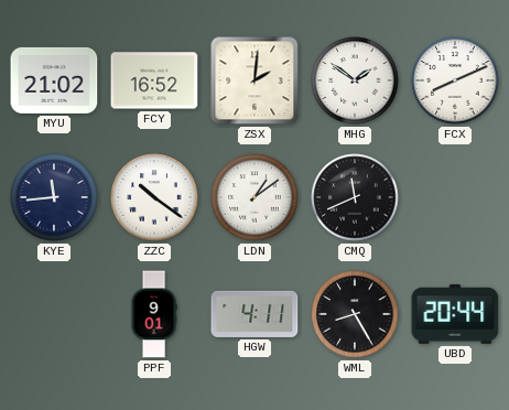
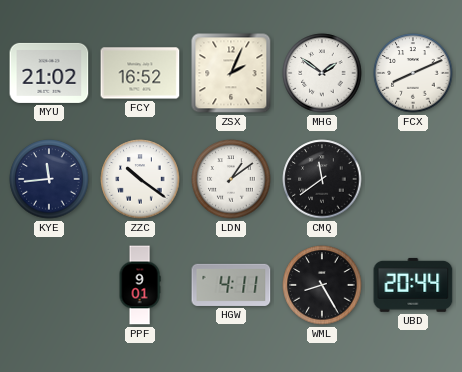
ZSX: 2:01 -> 2:04
CMQ: 11:41 -> 11:39
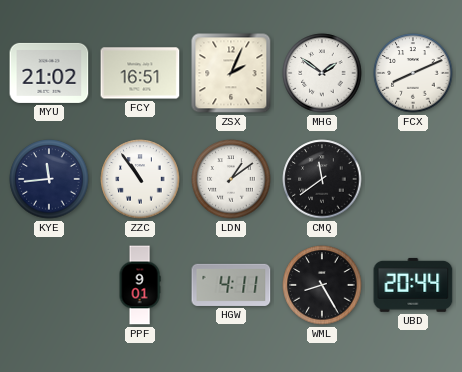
FCY: 16:52 -> 16:51
ZZC: 10:21 -> 10:54
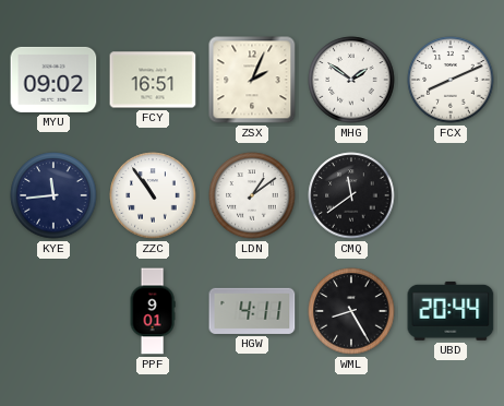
MYU: 21:02 -> 09:02
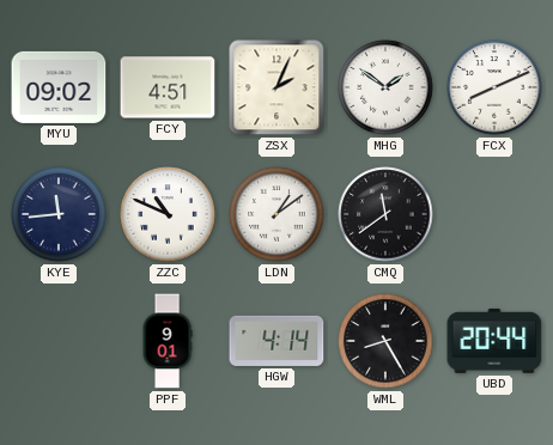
FCY: 16:51 -> 4:51
ZZC: 10:54 -> 10:49
HGW: 4:11 -> 4:14
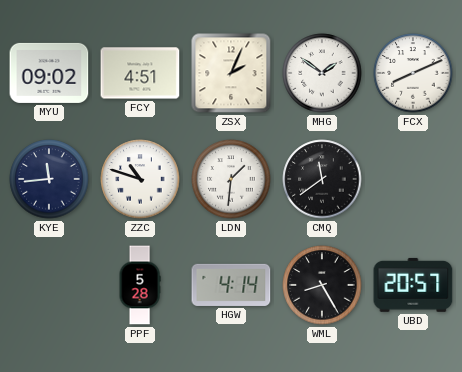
ZZC: 10:49 -> 10:48
LDN: 1:09 -> 1:31
PPF: 9:01 -> 5:28
UBD: 20:44 -> 20:57
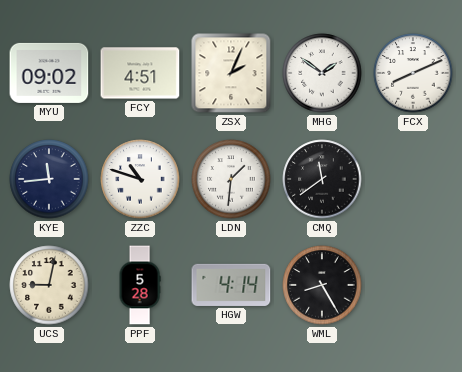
UCS: none -> 9:02
UBD: 20:57 -> none
